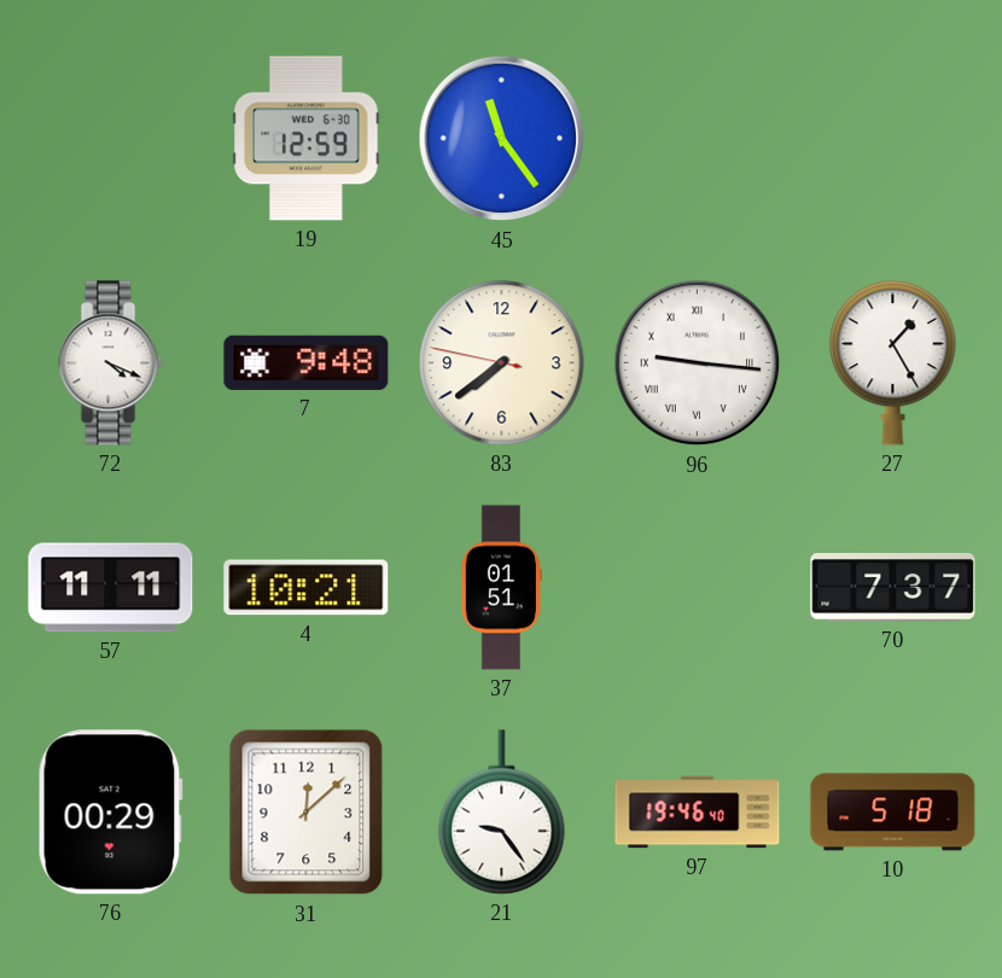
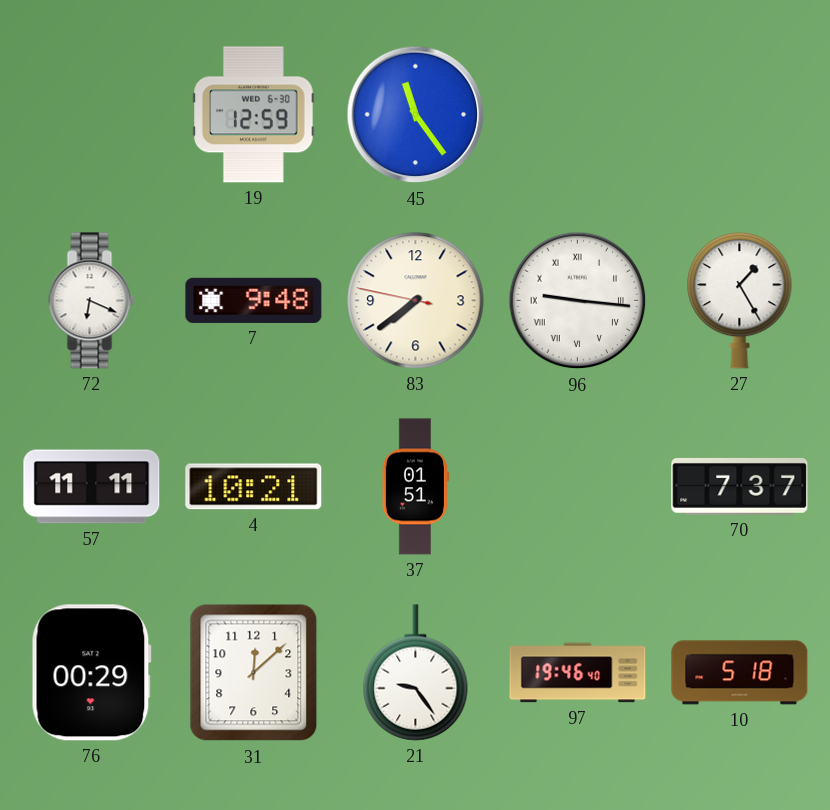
72: 4:19 -> 6:19
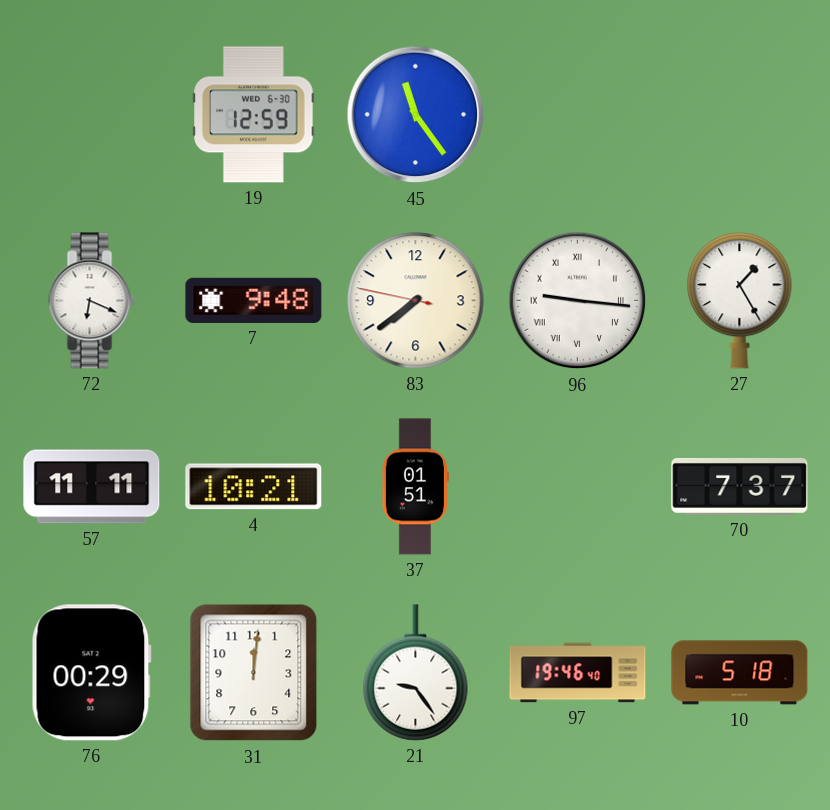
31: 12:08 -> 12:01
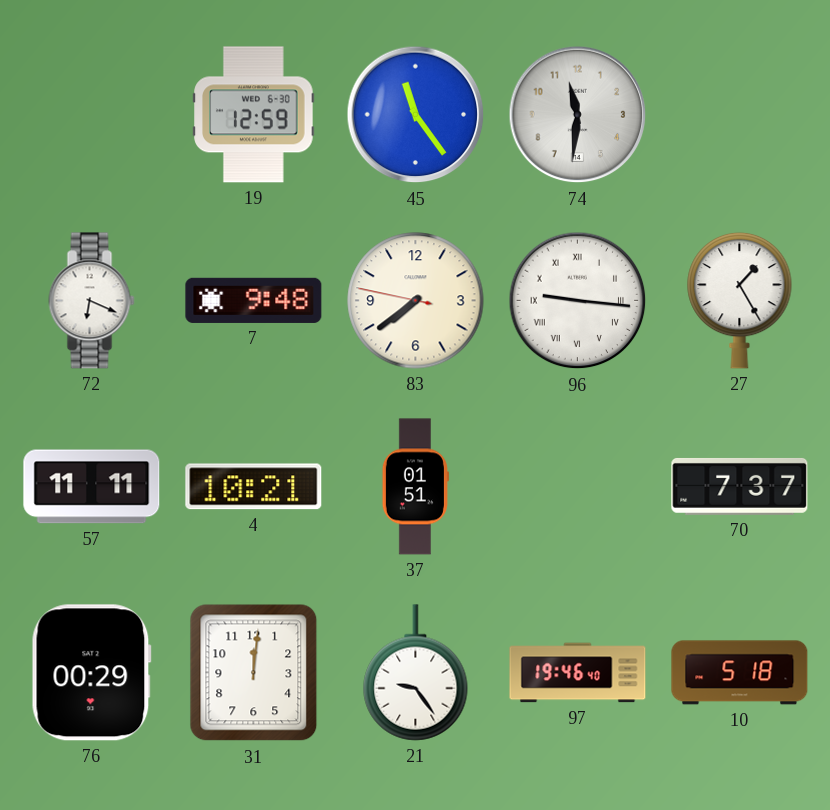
74: none -> 11:31
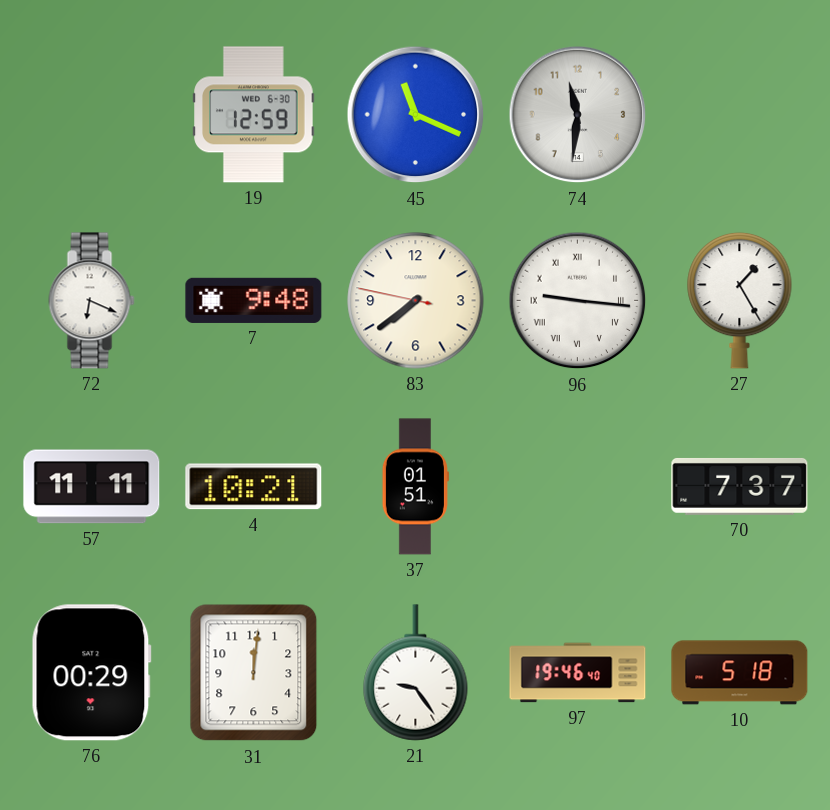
45: 11:24 -> 11:19
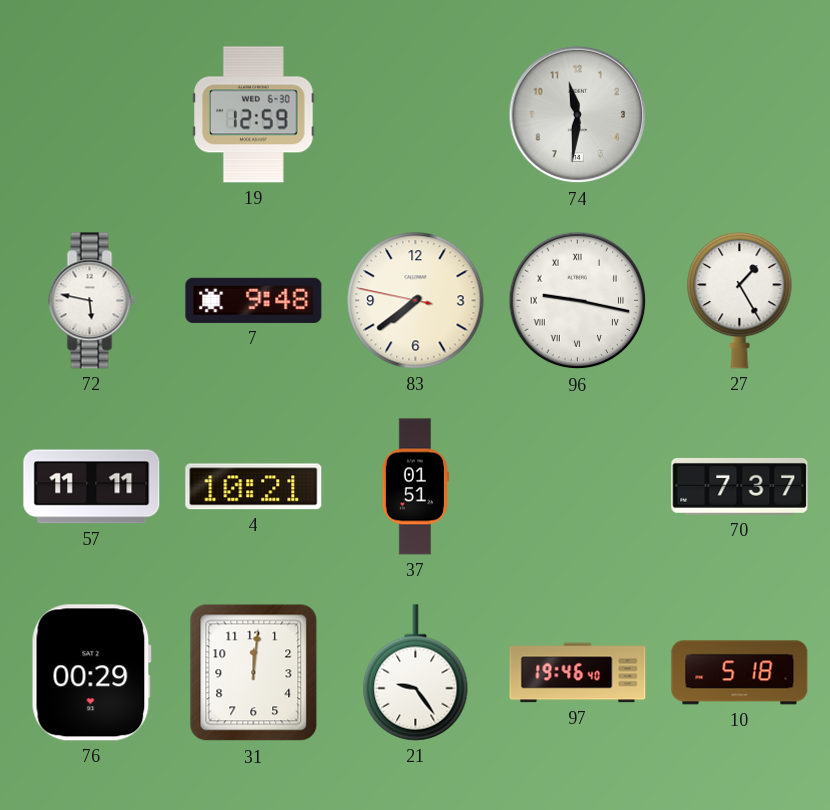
45: 11:19 -> none
72: 6:19 -> 5:47
96: 9:16 -> 9:17
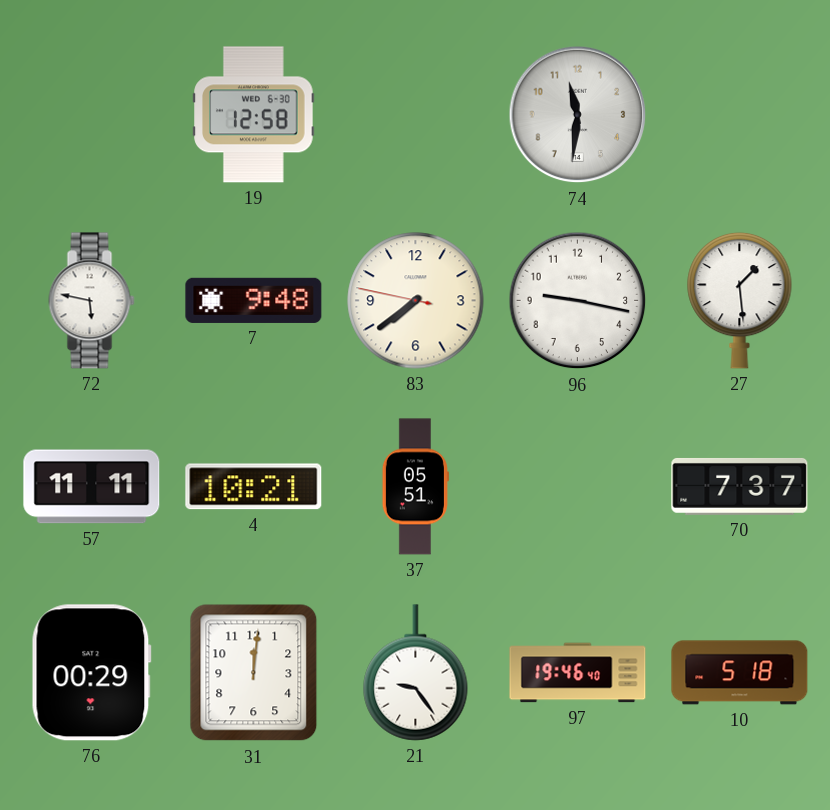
19: 12:59 -> 12:58
96 numerals: Roman -> Arabic
27: 1:25 -> 1:29
37: 01:51 -> 05:51
